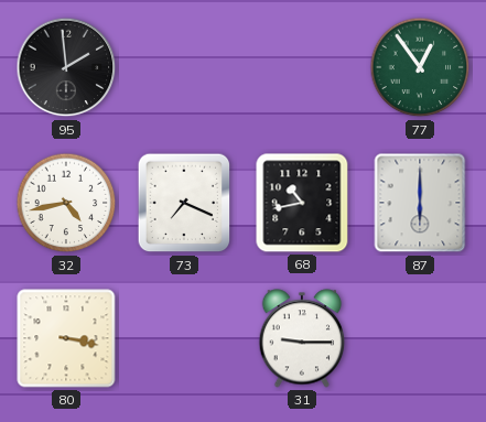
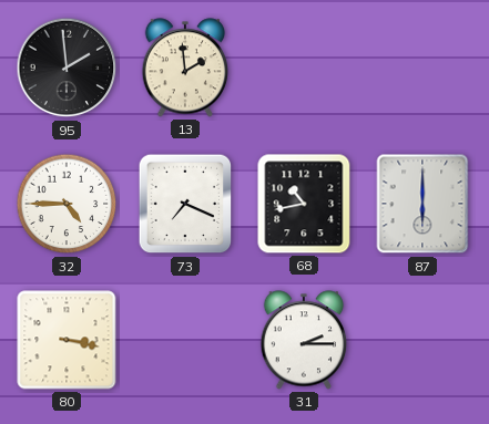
13: none -> 1:59
77: 12:54 -> none
32: 4:43 -> 4:45
31: 9:15 -> 2:15
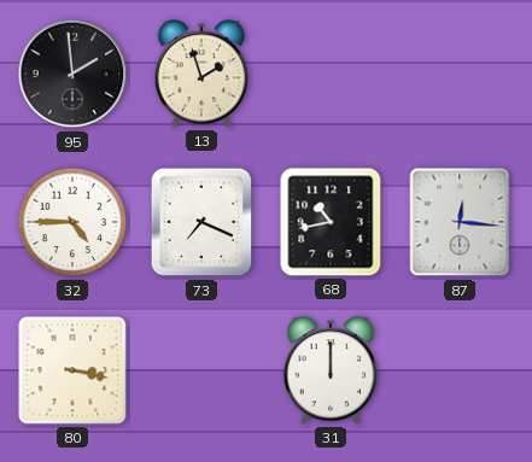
13: 1:59 -> 1:57
87: 6:00 -> 12:16
31: 2:15 -> 12:00
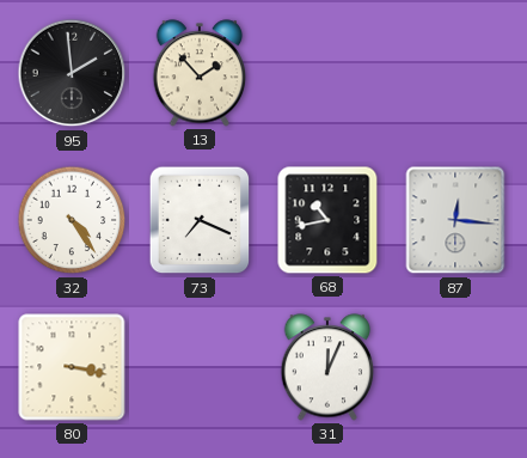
13: 1:57 -> 1:53
32: 4:45 -> 4:24
31: 12:00 -> 12:04
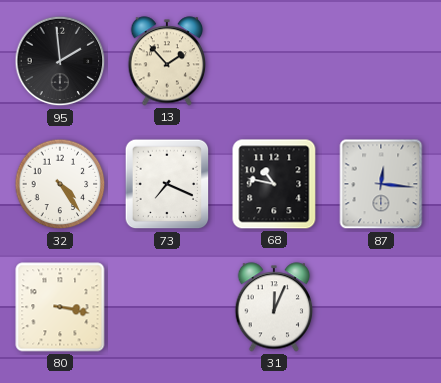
68: 10:43 -> 10:47
